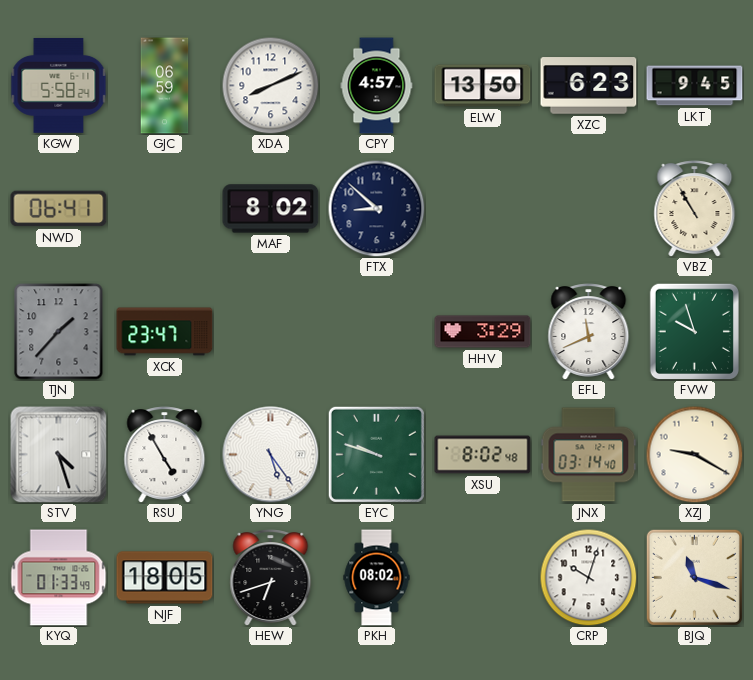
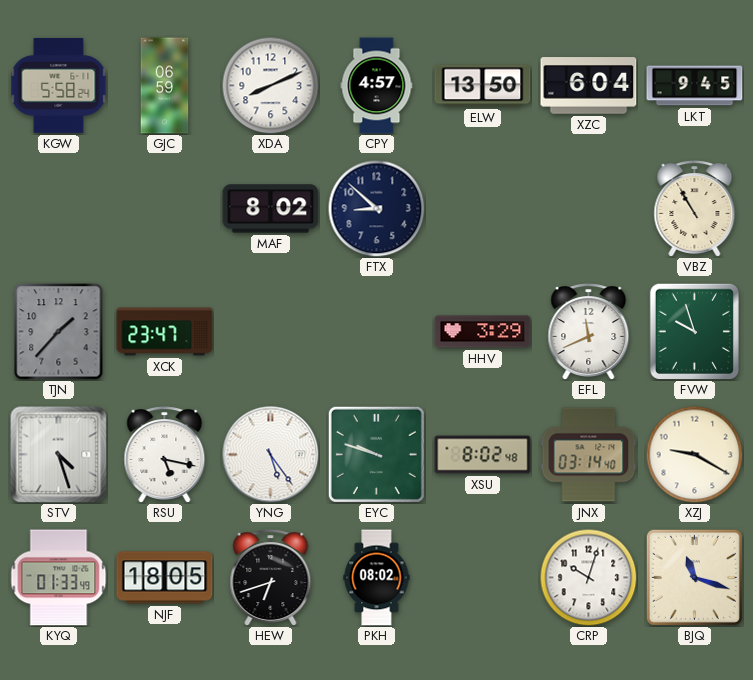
XZC: 6:23 -> 6:04
NWD: 06:41 -> none
RSU: 4:55 -> 5:17
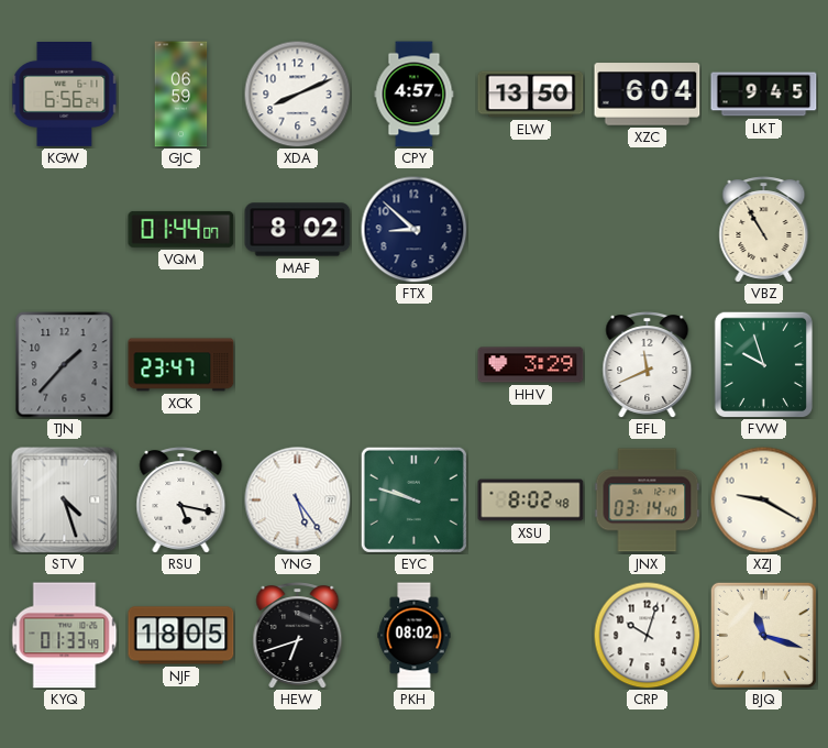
KGW: 5:58 -> 6:56
VQM: none -> 01:44
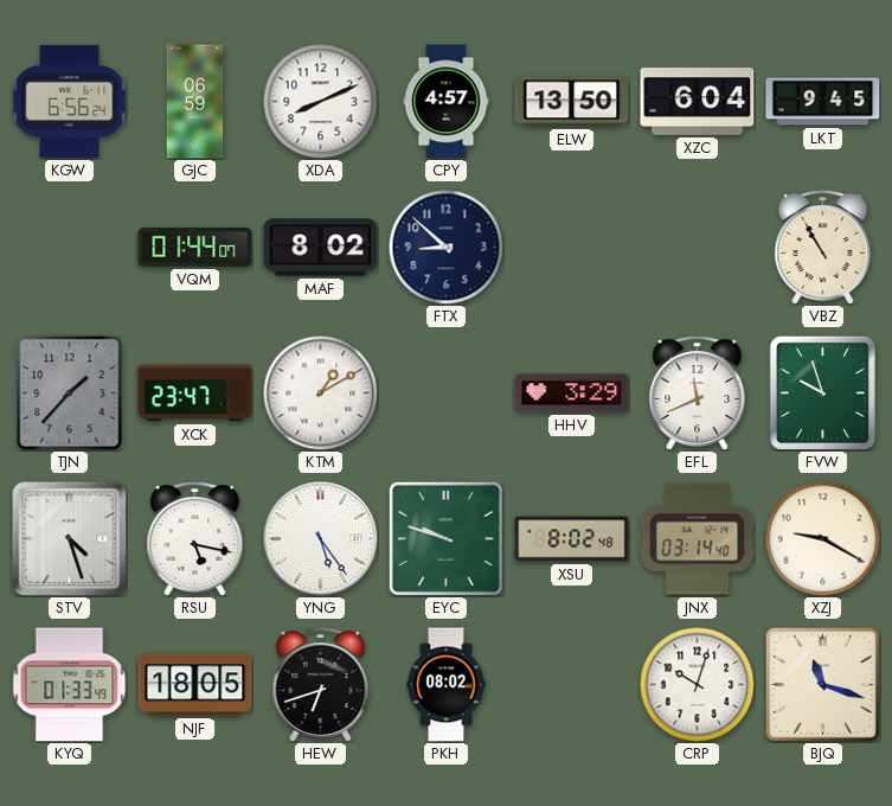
KTM: none -> 1:10
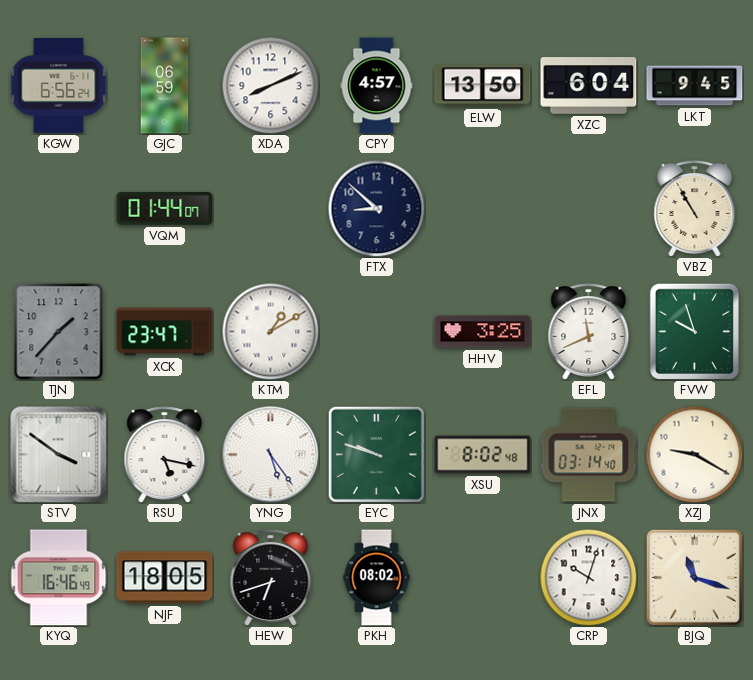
MAF: 8:02 -> none
HHV: 3:29 -> 3:25
STV: 4:27 -> 3:51
KYQ: 01:33 -> 16:46
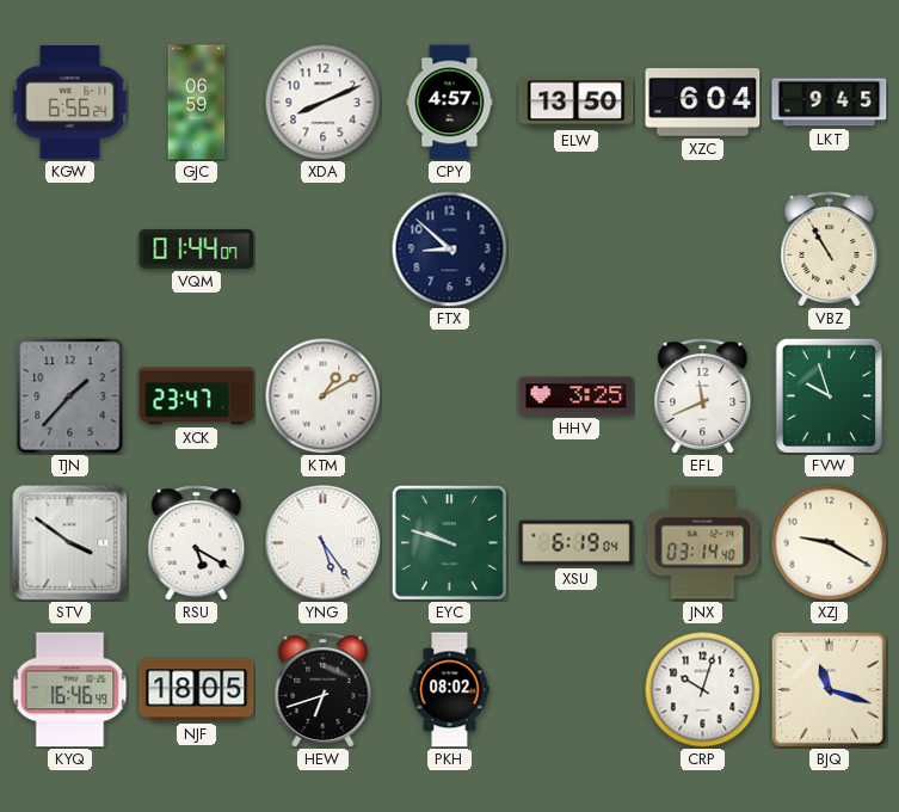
RSU: 5:17 -> 5:20
XSU: 8:02 -> 6:19
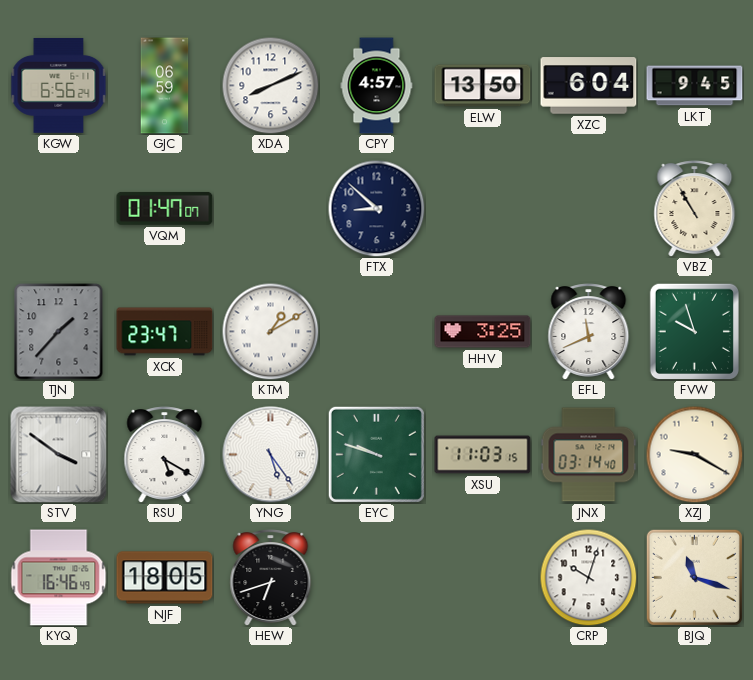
VQM: 01:44 -> 01:47
XSU: 6:19 -> 11:03
PKH: 08:02 -> none
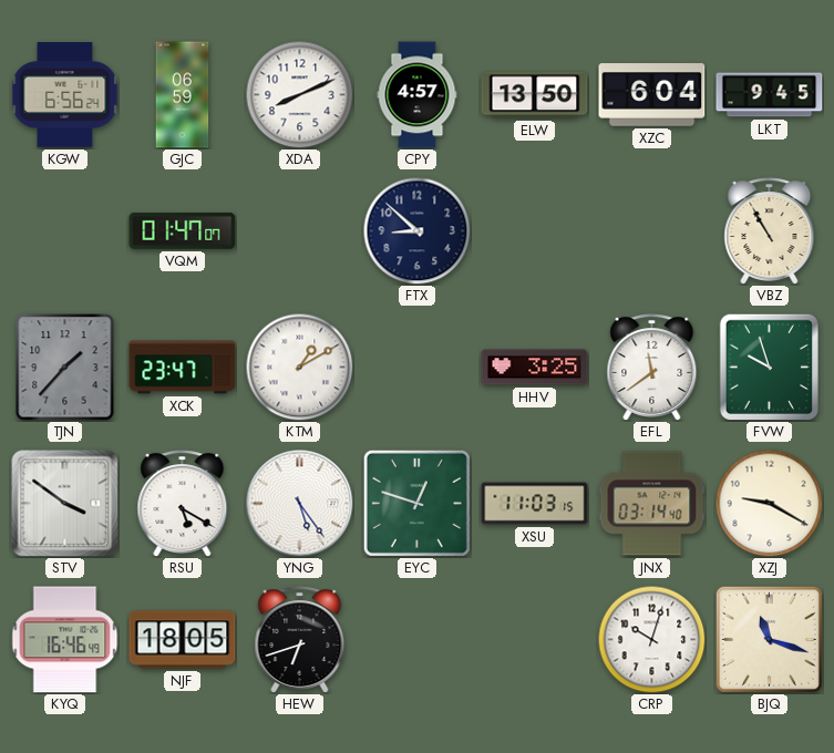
EFL: 11:41 -> 11:39
EYC: 9:48 -> 12:48
